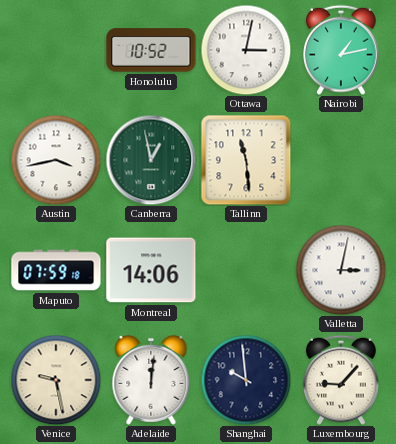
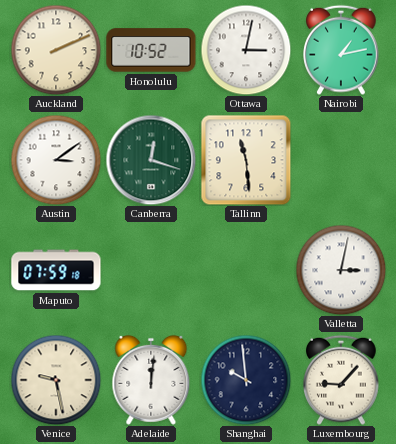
Auckland: none -> 2:11
Austin: 3:43 -> 3:09
Canberra: 12:58 -> 12:18
Montreal: 14:06 -> none
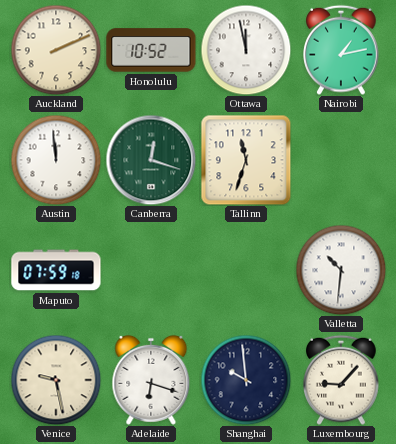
Ottawa: 3:02 -> 11:58
Austin: 3:09 -> 11:59
Tallinn: 11:29 -> 11:33
Valletta: 3:02 -> 10:31
Adelaide: 12:01 -> 6:18
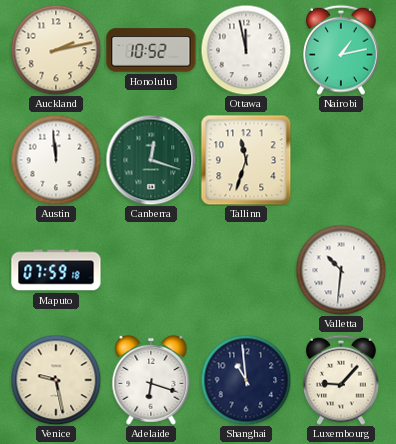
Auckland: 2:11 -> 2:13
Shanghai: 9:59 -> 10:59
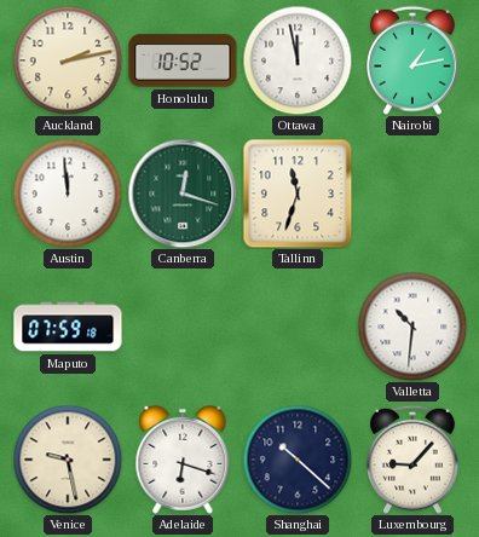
Shanghai: 10:59 -> 10:22
